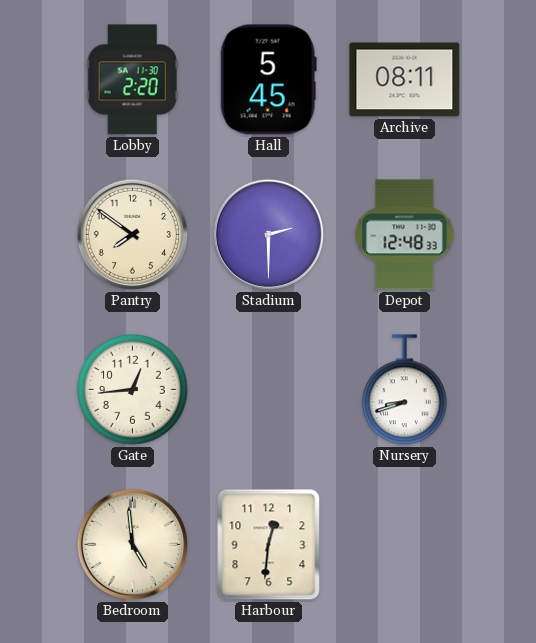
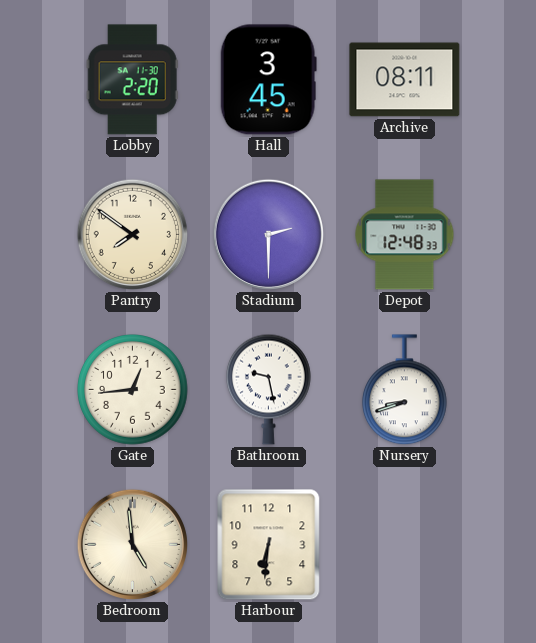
Hall: 5:45 -> 3:45
Bathroom: none -> 9:28
Harbour: 12:31 -> 6:31
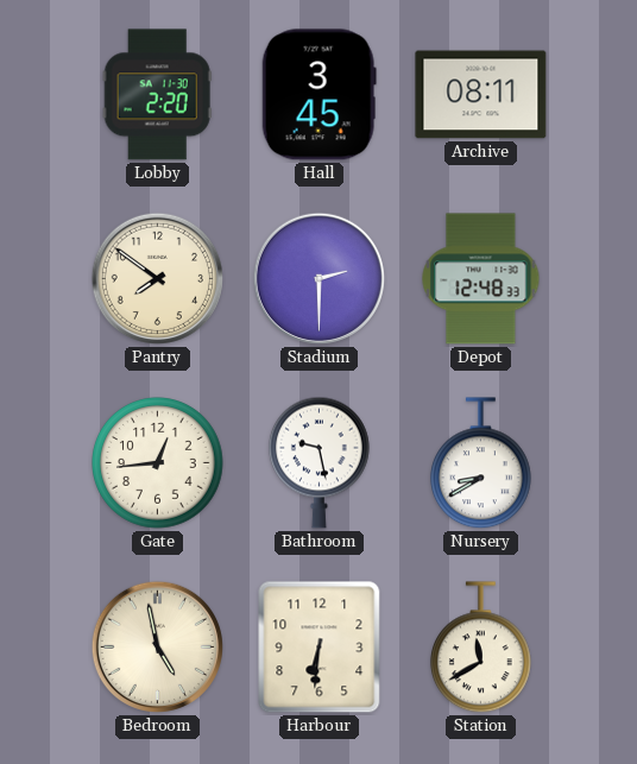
Nursery: 8:42 -> 8:40
Bedroom: 4:59 -> 4:58
Station: none -> 11:40
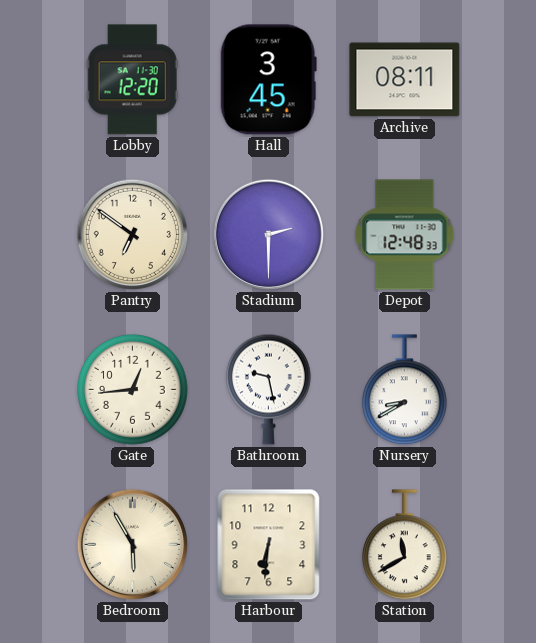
Lobby: 2:20 -> 12:20
Pantry: 7:51 -> 6:51
Bedroom: 4:58 -> 5:55
